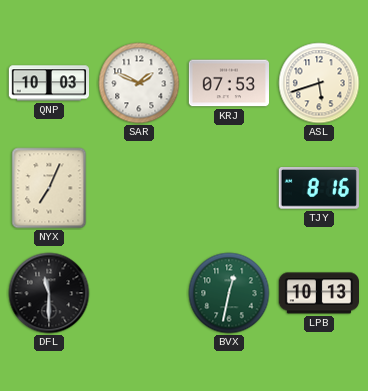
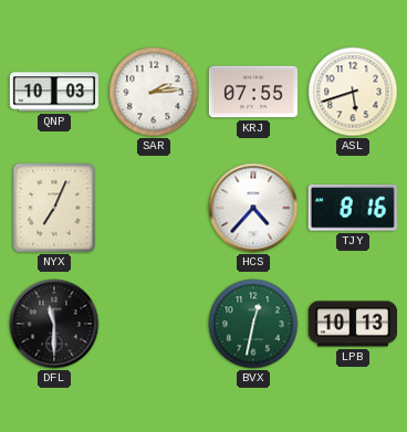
SAR: 1:49 -> 2:14
KRJ: 07:53 -> 07:55
HCS: none -> 4:37
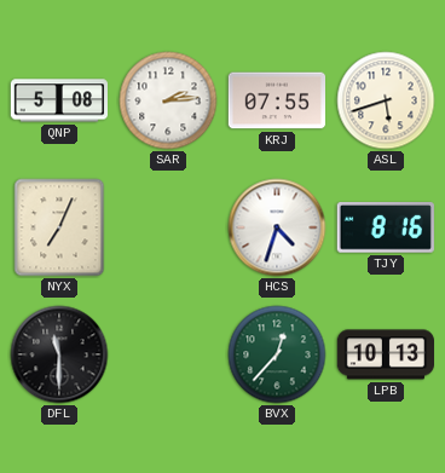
QNP: 10:03 -> 5:08
HCS: 4:37 -> 4:33
BVX: 12:32 -> 12:37
